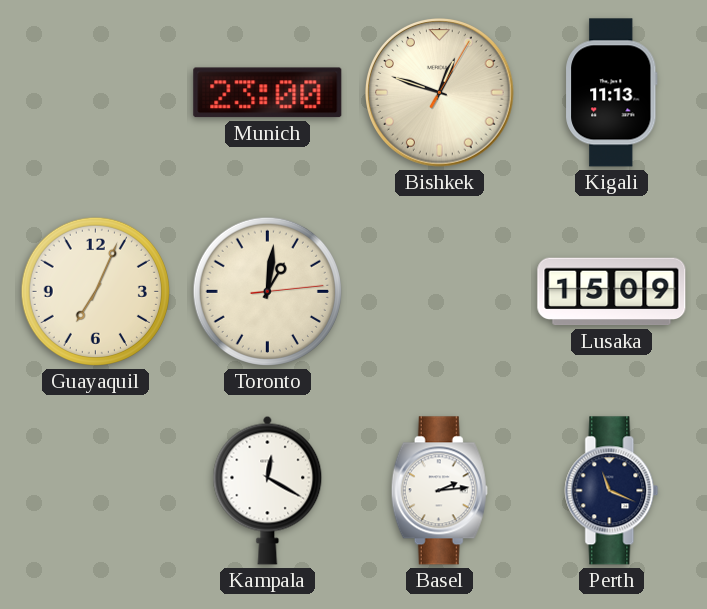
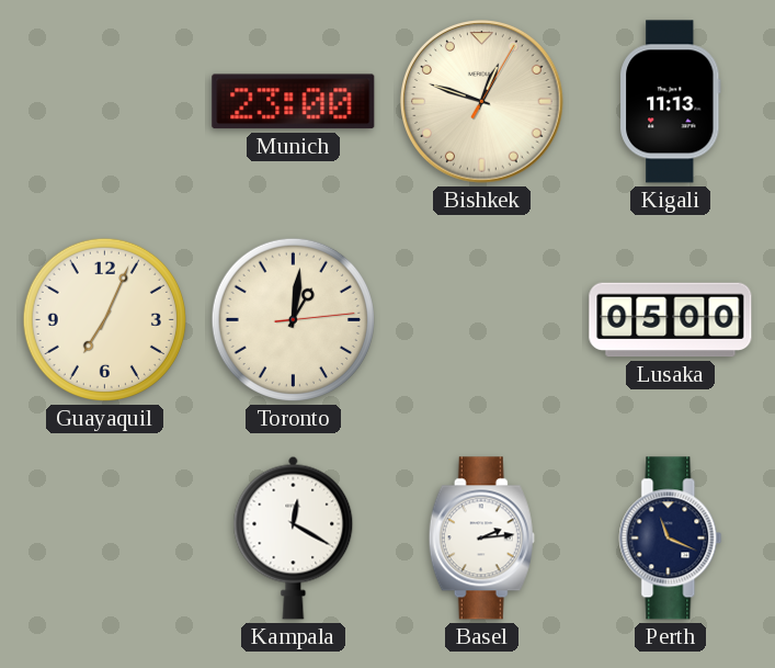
Lusaka: 15:09 -> 05:00
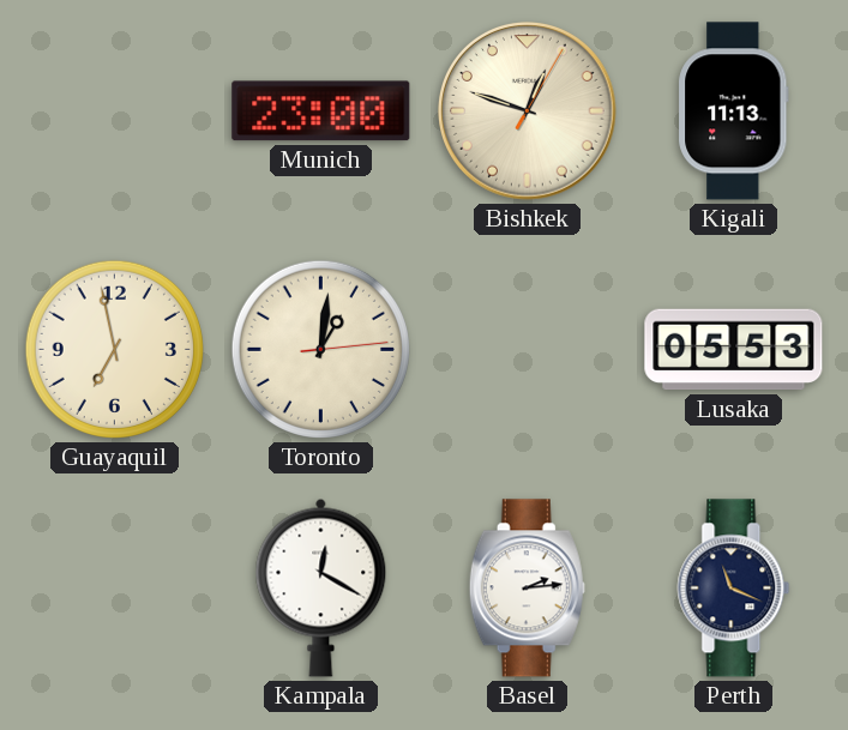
Guayaquil: 7:04 -> 6:58
Lusaka: 05:00 -> 05:53
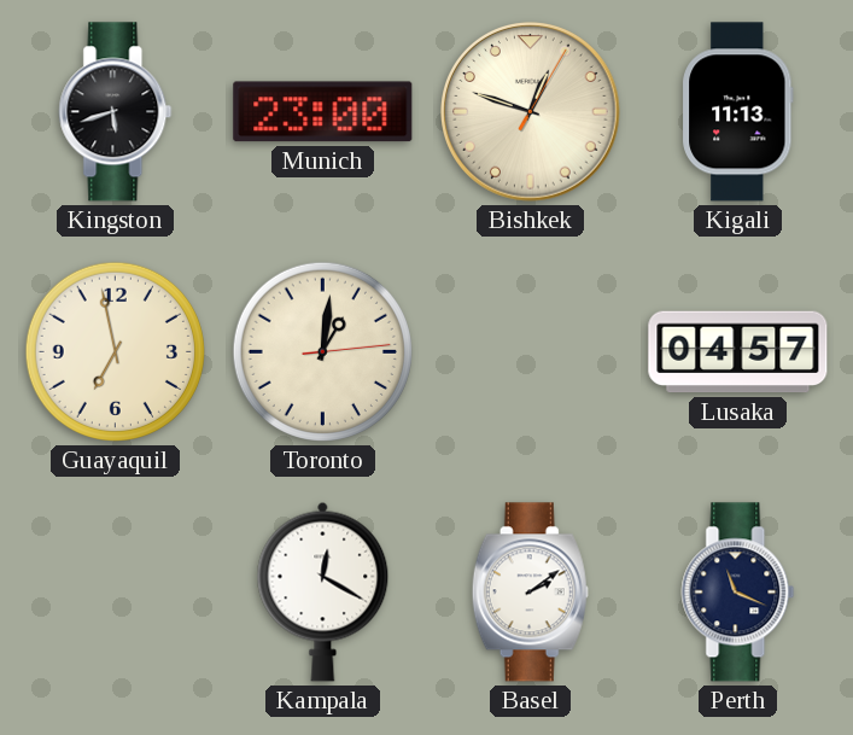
Kingston: none -> 5:42
Lusaka: 05:53 -> 04:57
Basel: 2:14 -> 2:09
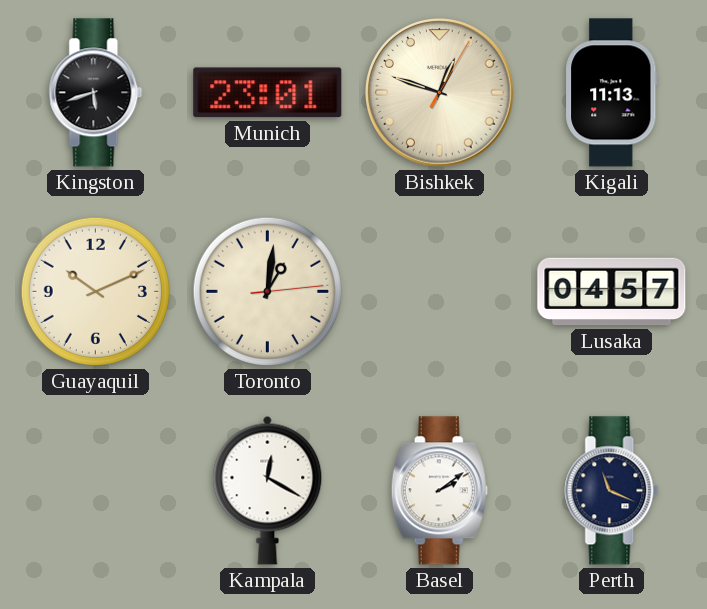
Munich: 23:00 -> 23:01
Guayaquil: 6:58 -> 10:11
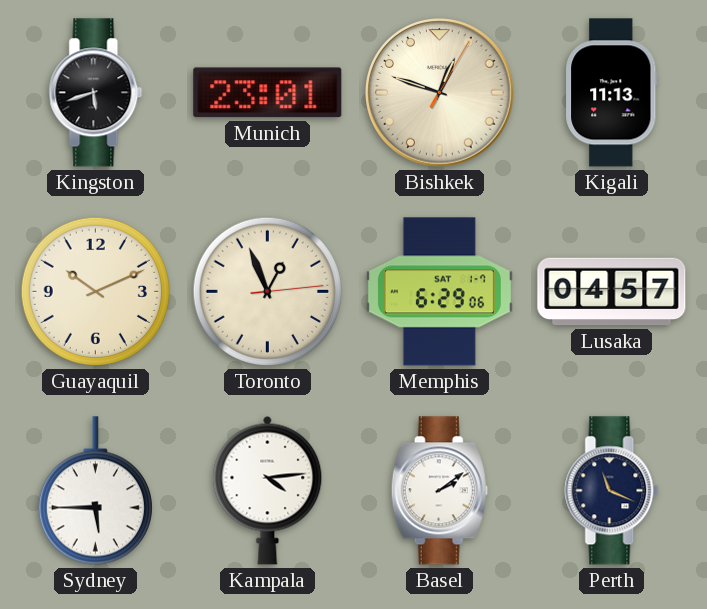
Toronto: 1:01 -> 12:56
Memphis: none -> 6:29
Sydney: none -> 5:45
Kampala: 12:20 -> 4:14
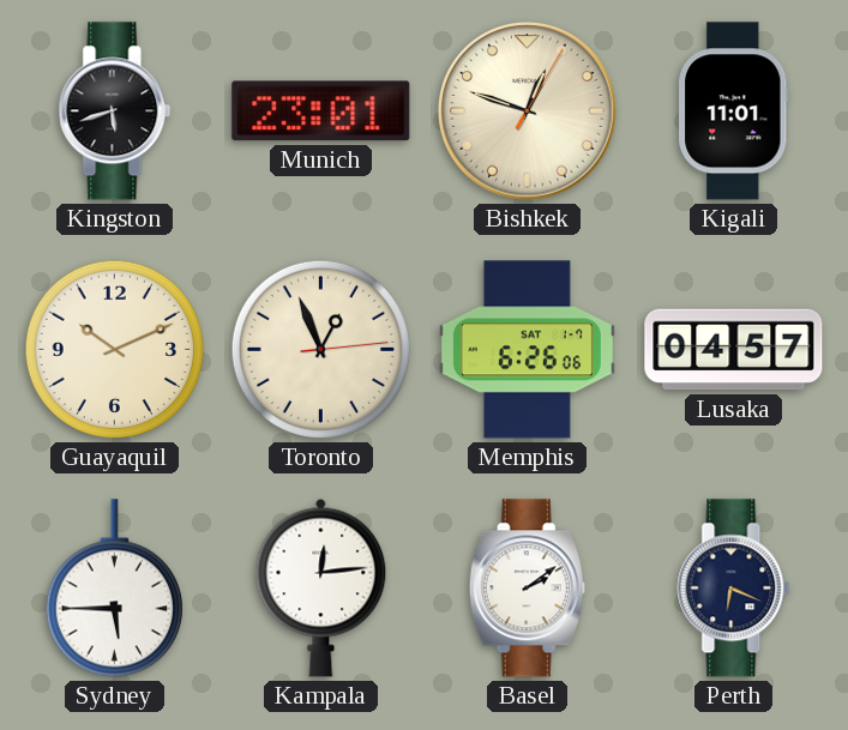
Kigali: 11:13 -> 11:01
Memphis: 6:29 -> 6:26
Kampala: 4:14 -> 12:14
Perth: 11:19 -> 6:19
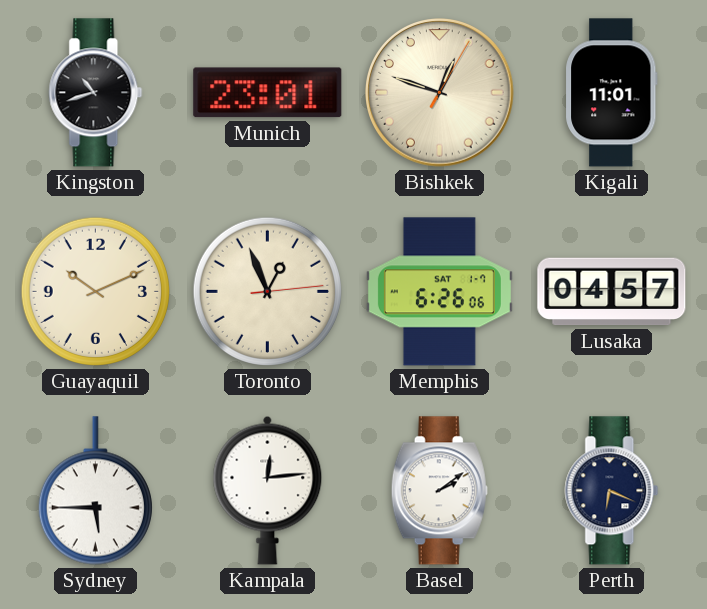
Kingston: 5:42 -> 10:42
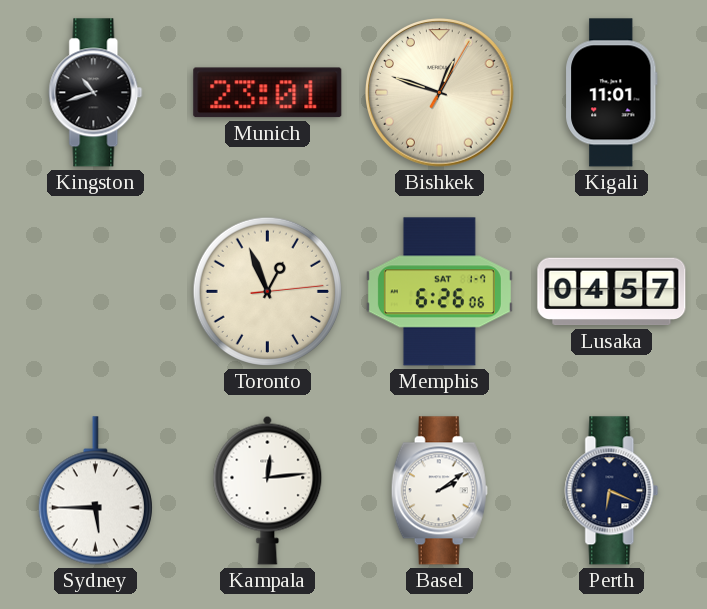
Guayaquil: 10:11 -> none
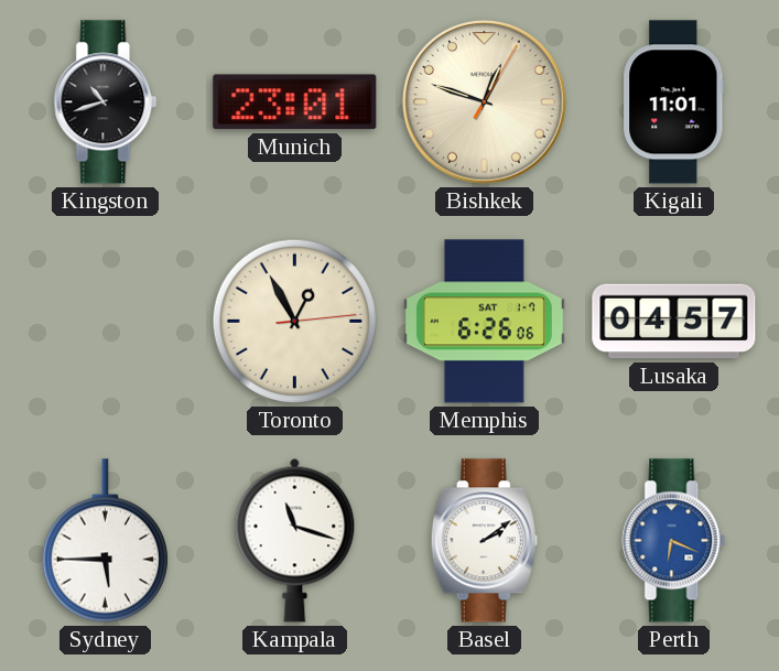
Toronto: 12:56 -> 12:55
Kampala: 12:14 -> 11:18
Perth dial: navy -> blue
